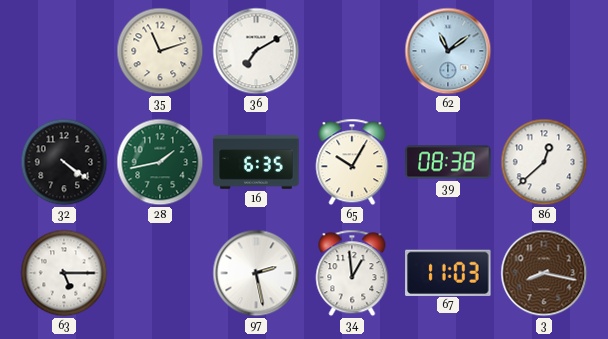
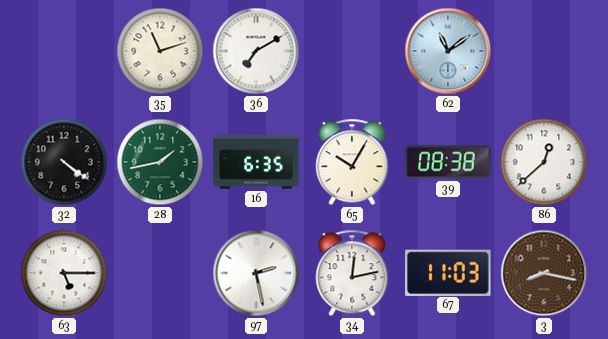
34: 12:59 -> 12:13
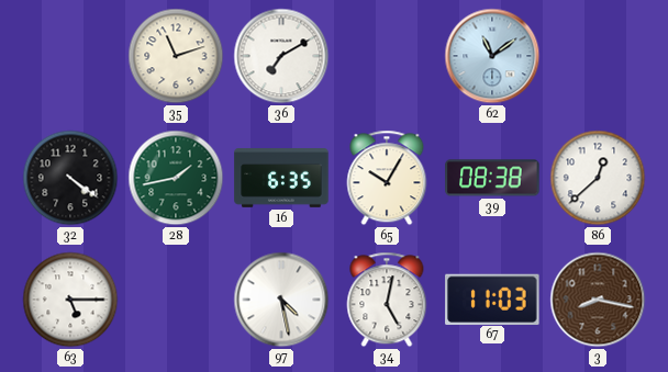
97: 2:28 -> 4:28
34: 12:13 -> 5:02
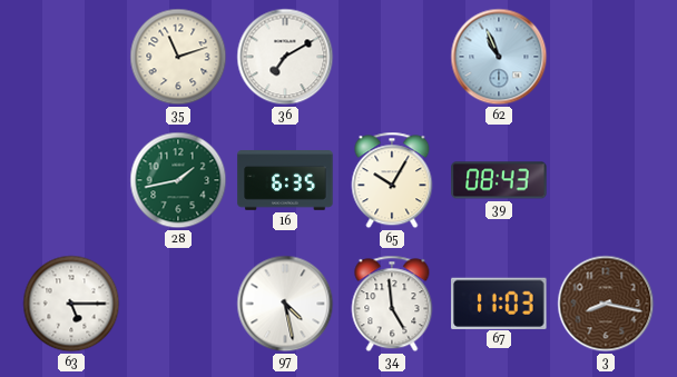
62: 11:09 -> 10:56
32: 4:21 -> none
39: 08:38 -> 08:43
86: 12:38 -> none
34: 5:02 -> 4:59
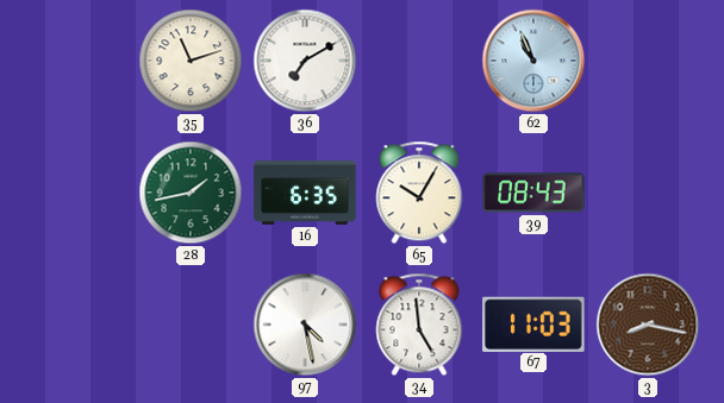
63: 5:15 -> none
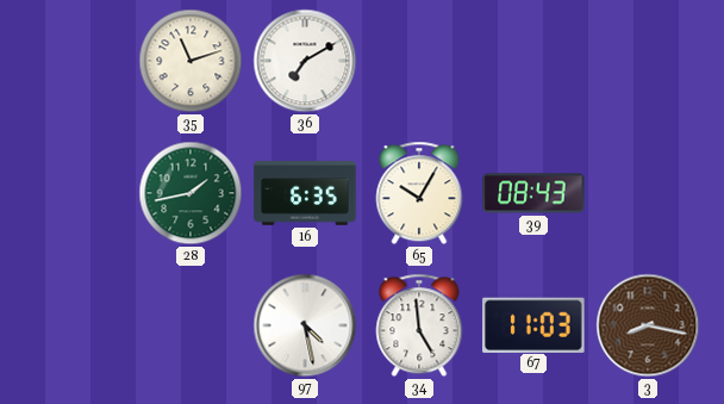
62: 10:56 -> none
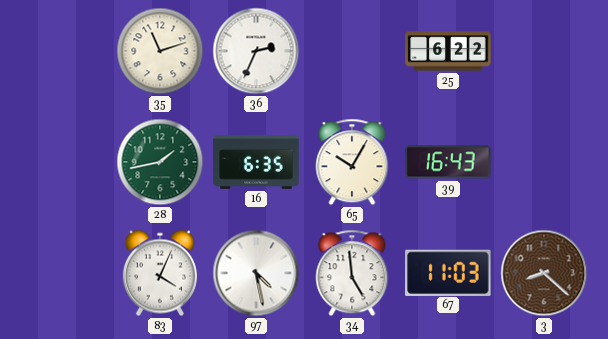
36: 7:10 -> 2:34
25: none -> 6:22
39: 08:43 -> 16:43
83: none -> 4:04
3: 8:17 -> 8:22
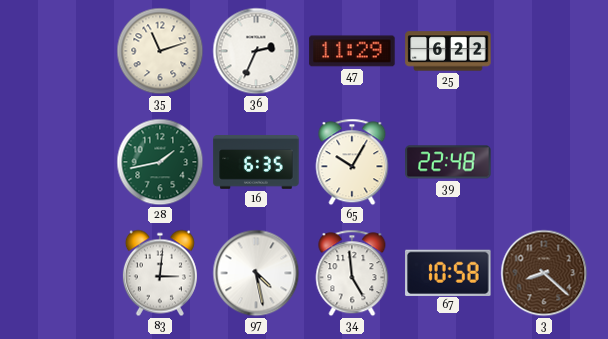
47: none -> 11:29
39: 16:43 -> 22:48
83: 4:04 -> 3:01
67: 11:03 -> 10:58
